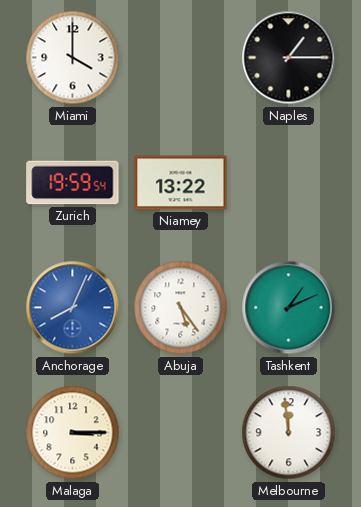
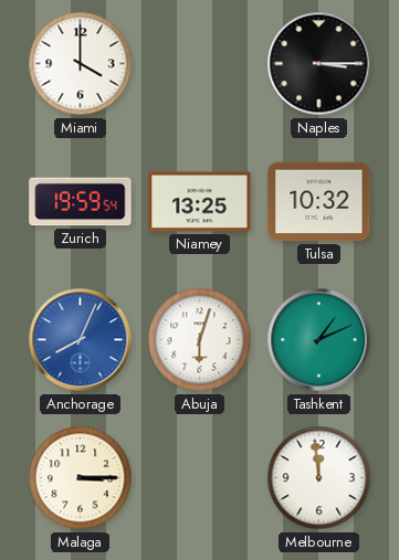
Naples: 1:15 -> 3:15
Niamey: 13:22 -> 13:25
Tulsa: none -> 10:32
Abuja: 5:24 -> 6:03
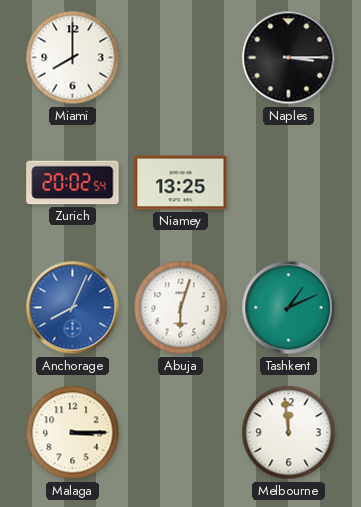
Miami: 4:00 -> 8:00
Zurich: 19:59 -> 20:02
Tulsa: 10:32 -> none
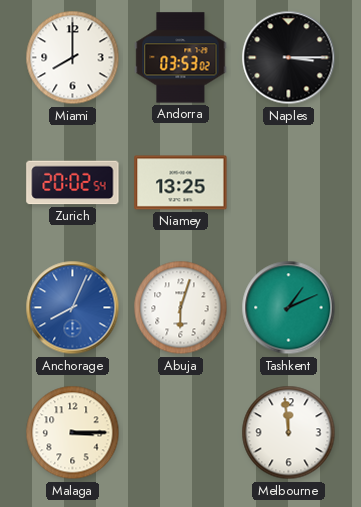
Andorra: none -> 03:53
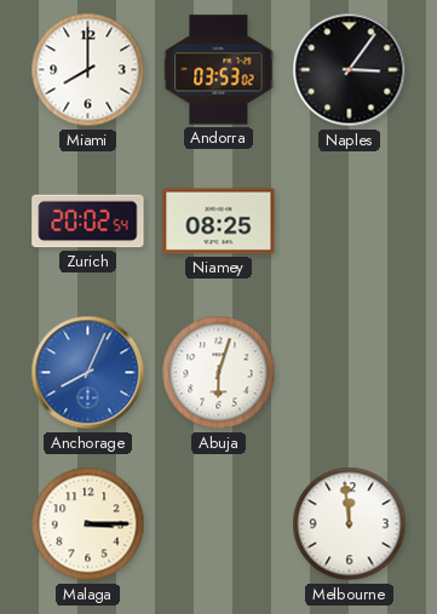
Naples: 3:15 -> 3:06
Niamey: 13:25 -> 08:25
Tashkent: 1:11 -> none
